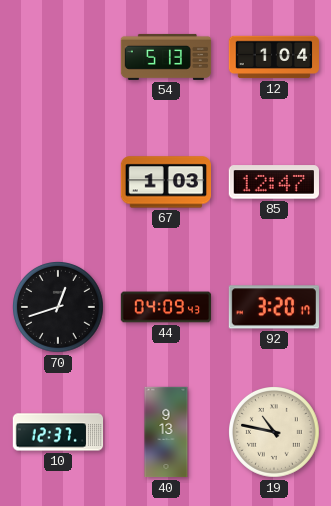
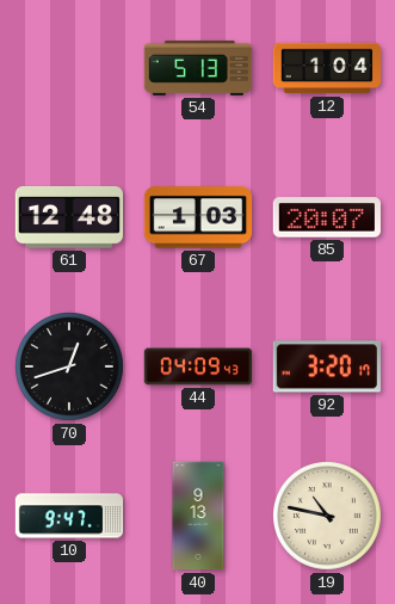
61: none -> 12:48
85: 12:47 -> 20:07
10: 12:37 -> 9:47
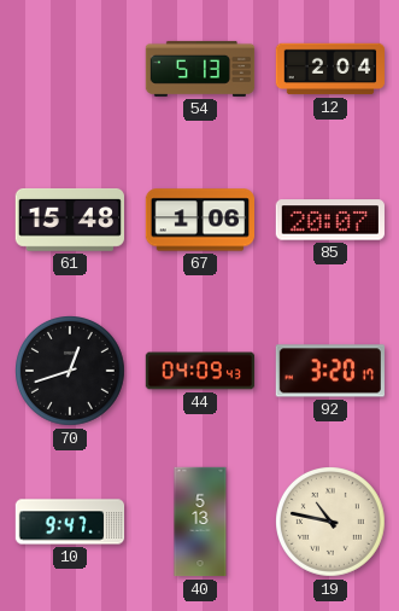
12: 1:04 -> 2:04
61: 12:48 -> 15:48
67: 1:03 -> 1:06
40: 9:13 -> 5:13
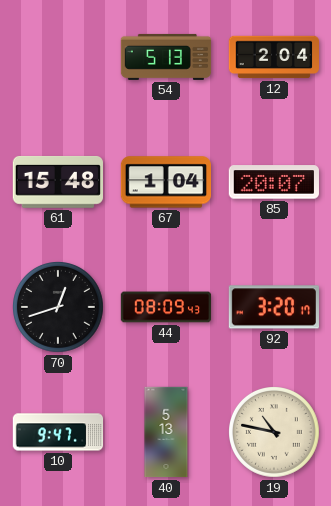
67: 1:06 -> 1:04
44: 04:09 -> 08:09
